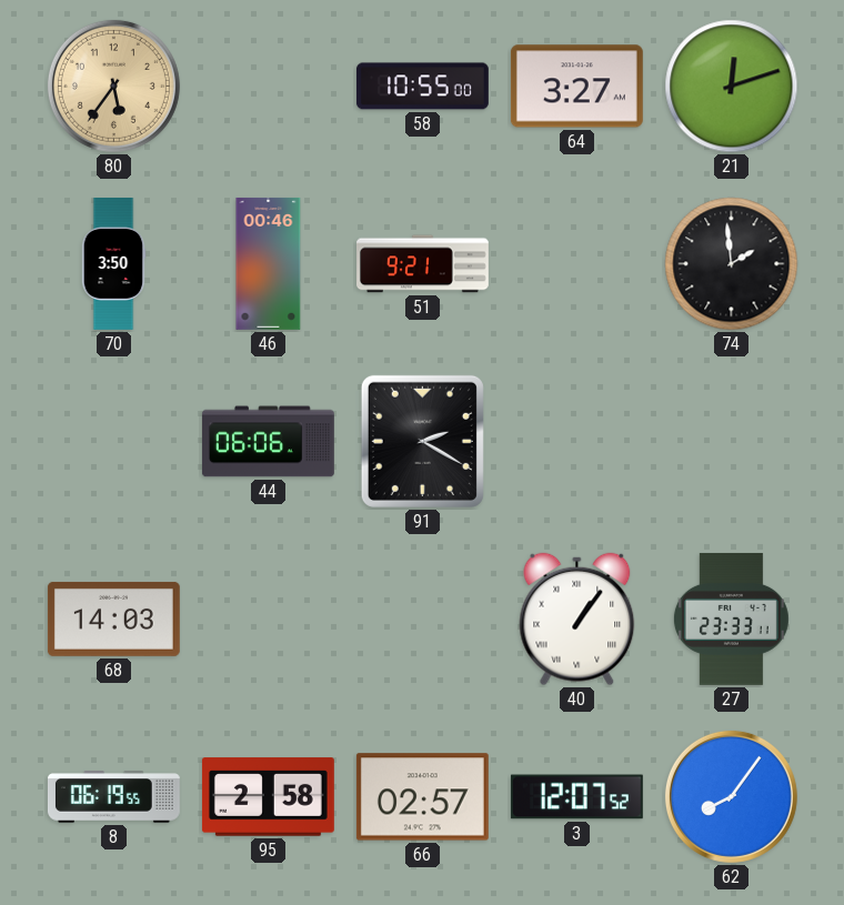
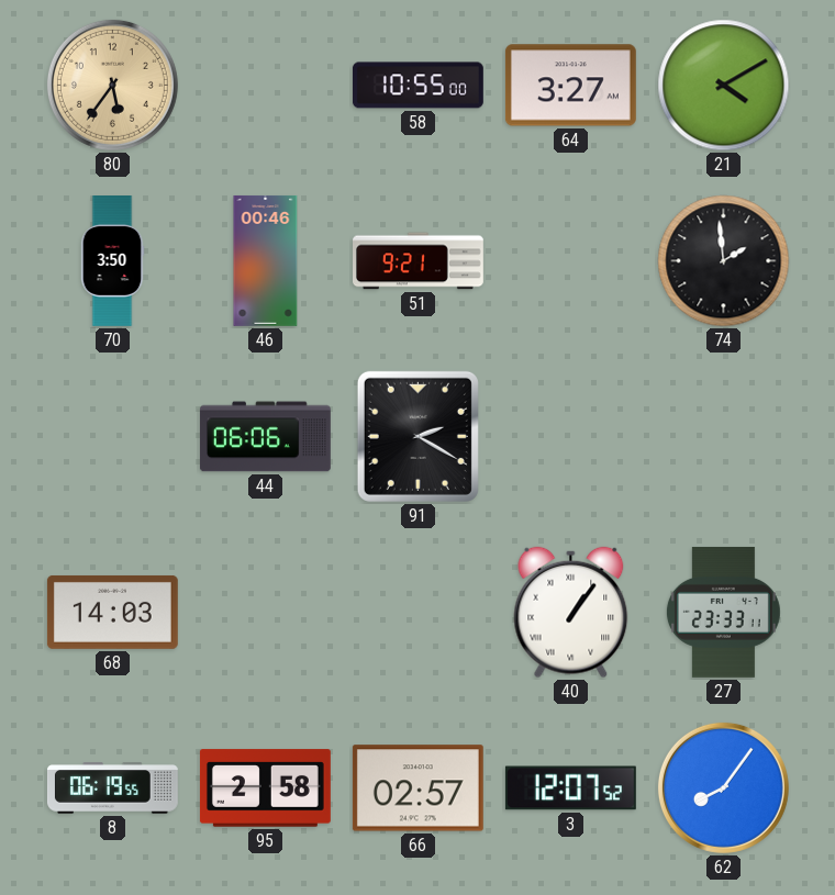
21: 12:12 -> 4:10
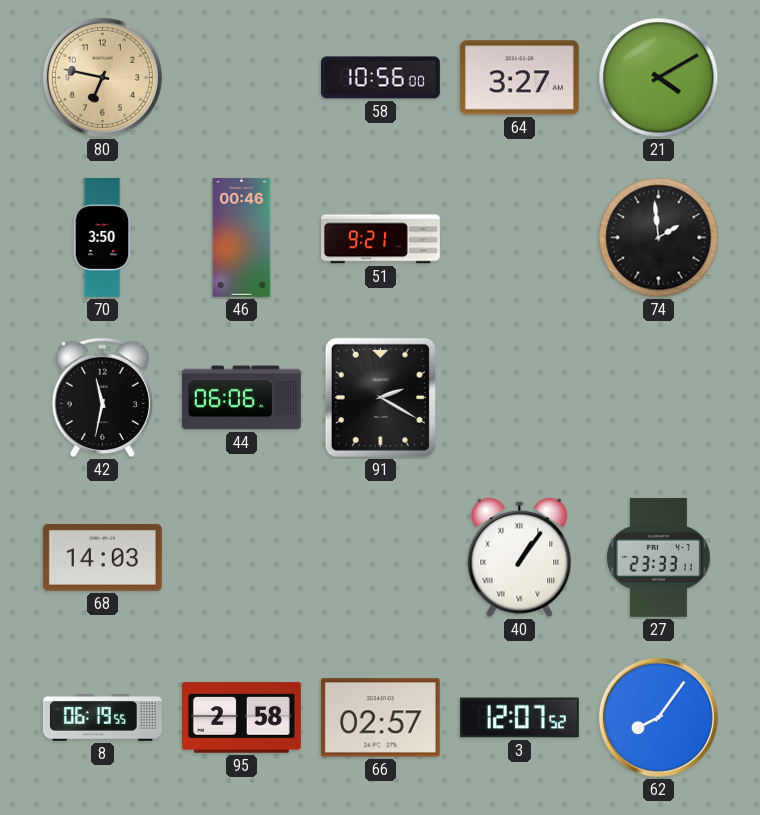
80: 5:36 -> 6:47
58: 10:55 -> 10:56
42: none -> 11:32
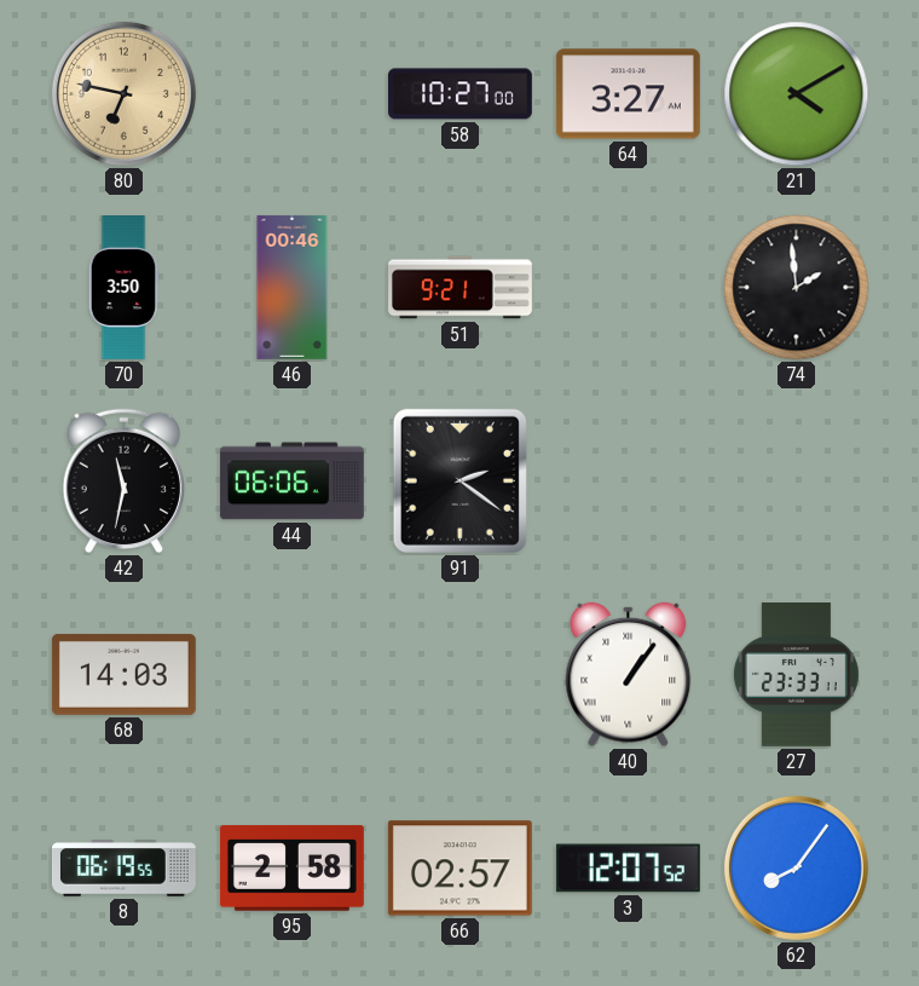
58: 10:56 -> 10:27
91: 2:20 -> 2:21
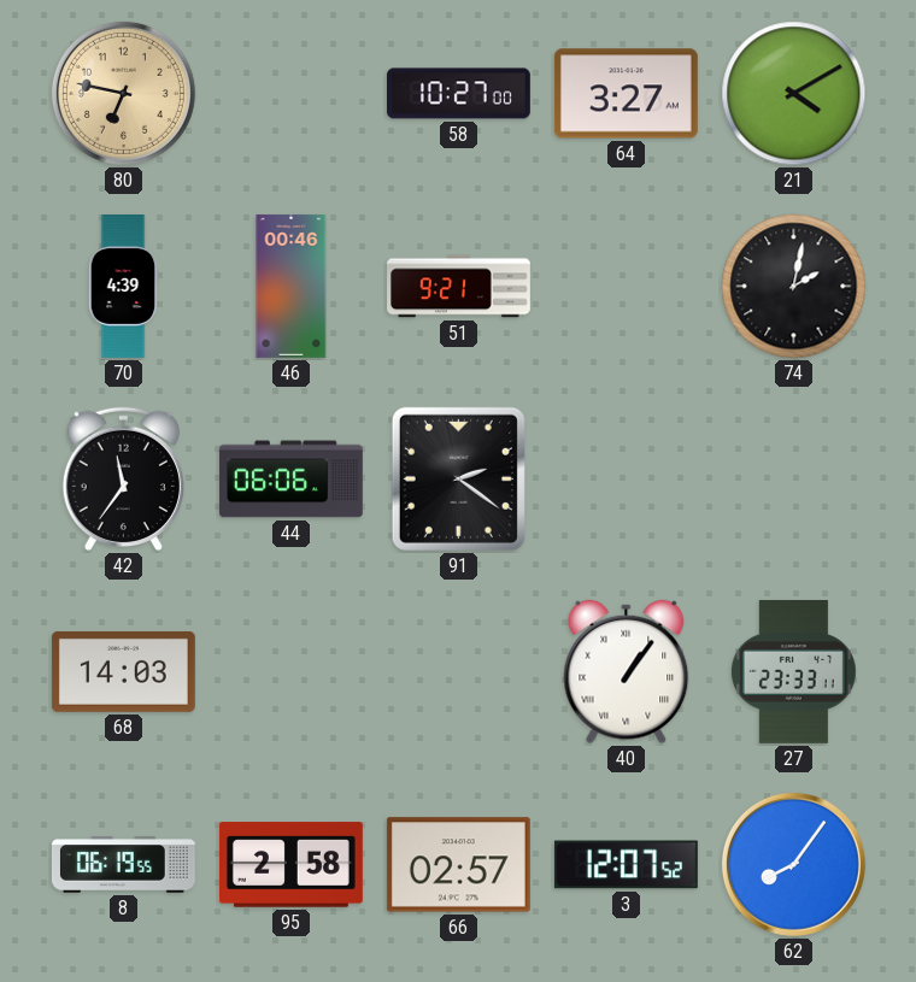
70: 3:50 -> 4:39
74: 1:59 -> 2:02
42: 11:32 -> 11:36
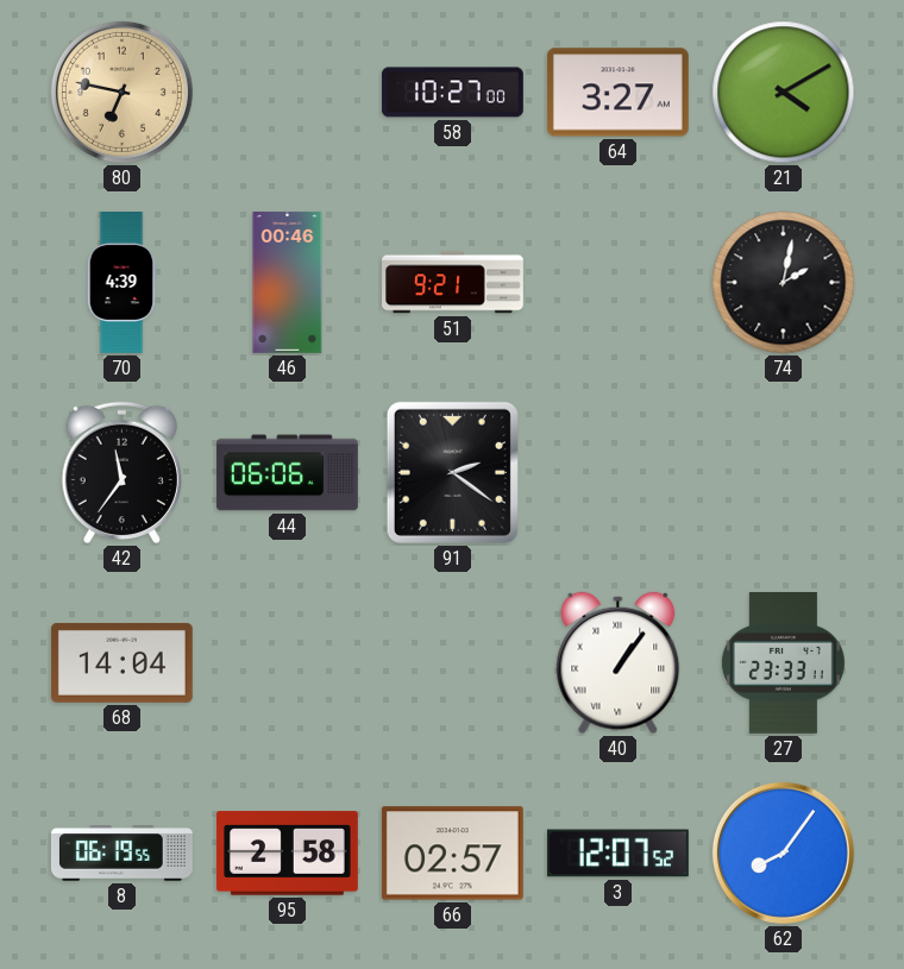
68: 14:03 -> 14:04
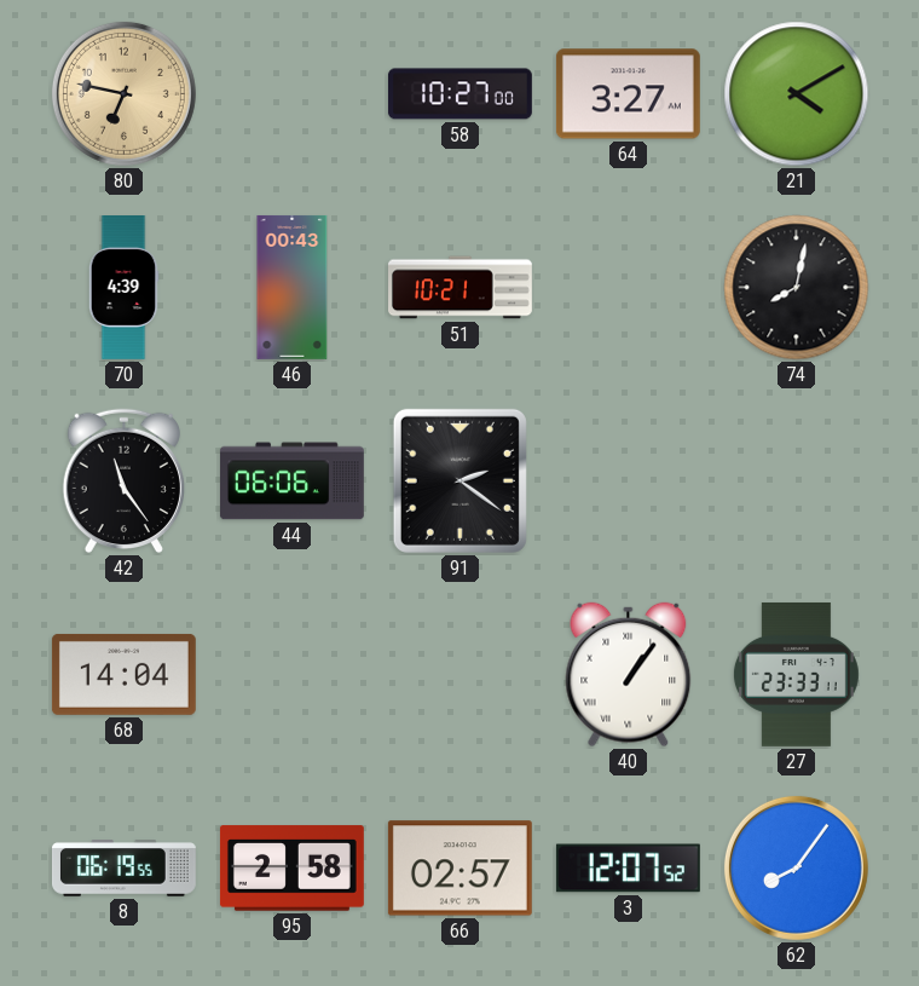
46: 00:46 -> 00:43
51: 9:21 -> 10:21
74: 2:02 -> 8:02
42: 11:36 -> 11:24
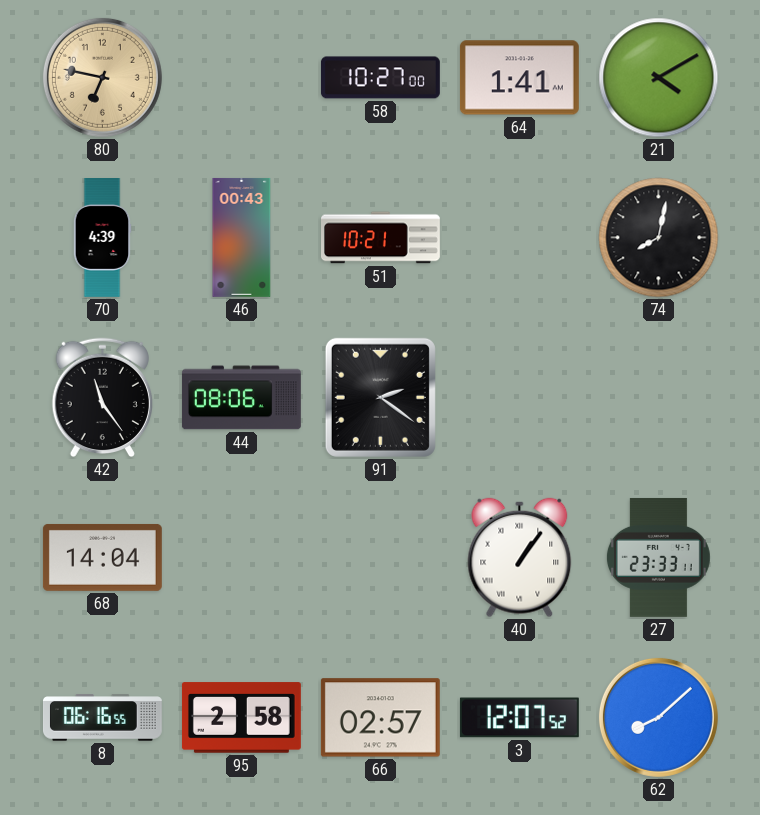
64: 3:27 -> 1:41
44: 06:06 -> 08:06
8: 06:19 -> 06:16
62: 8:06 -> 8:08
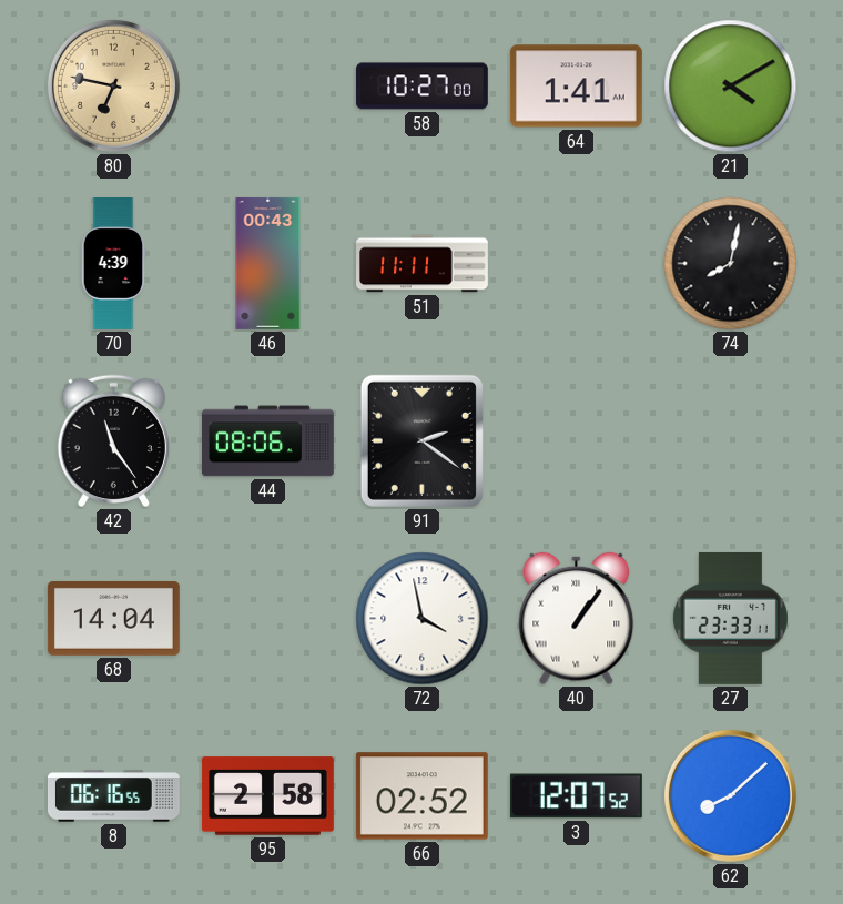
51: 10:21 -> 11:11
72: none -> 3:58
66: 02:57 -> 02:52
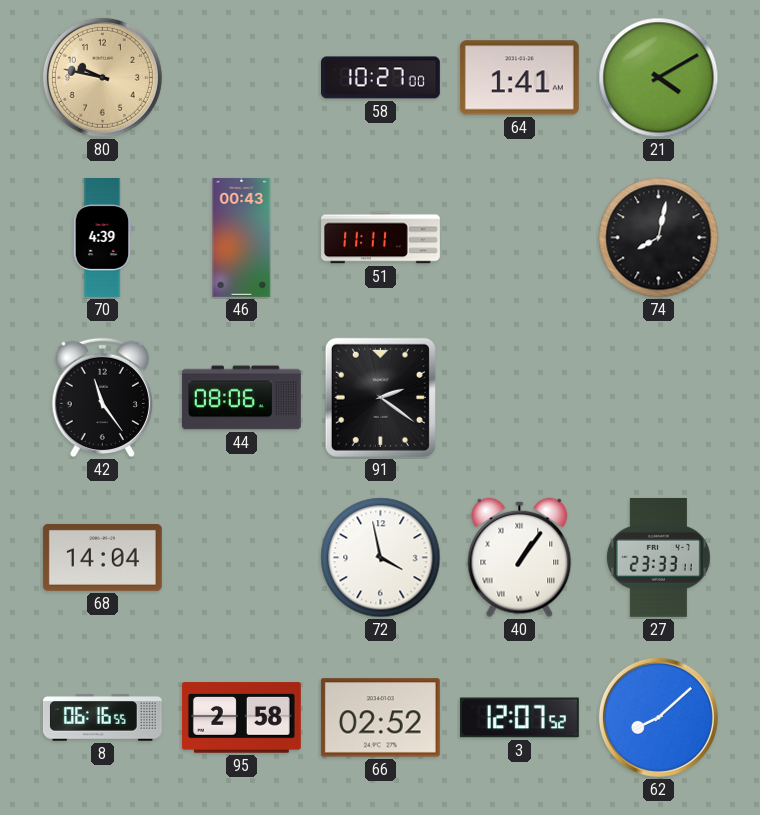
80: 6:47 -> 9:47
